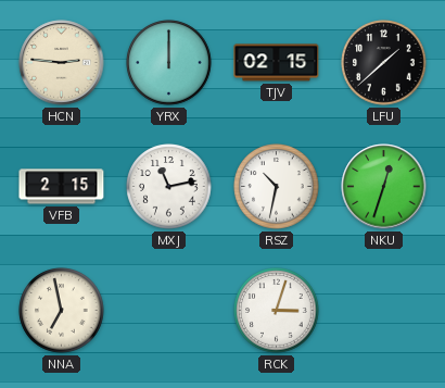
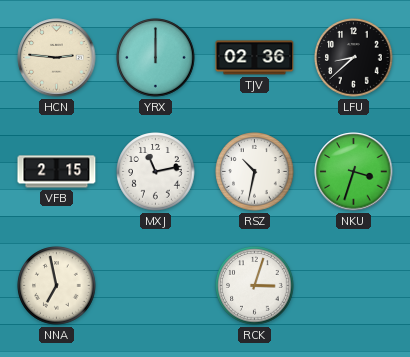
TJV: 02:15 -> 02:36
LFU: 1:38 -> 8:38
NKU: 12:33 -> 3:33
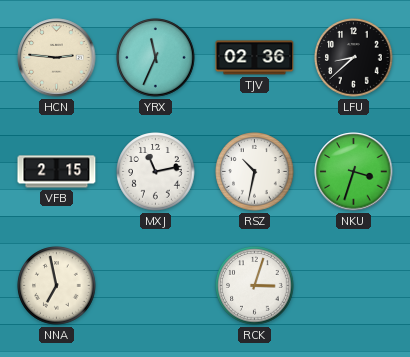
YRX: 12:00 -> 11:34
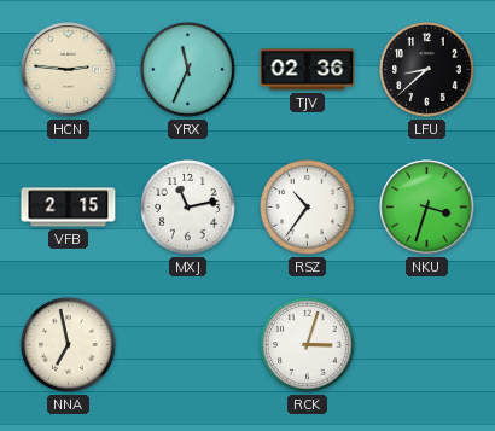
RSZ: 10:32 -> 10:36
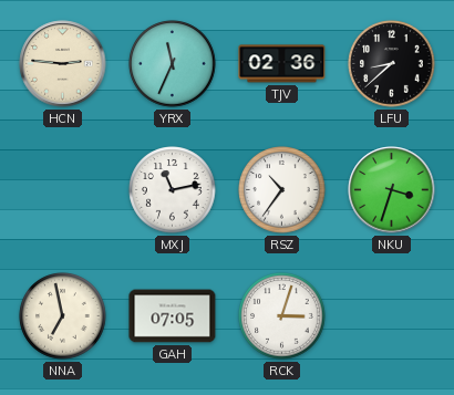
VFB: 2:15 -> none
GAH: none -> 07:05
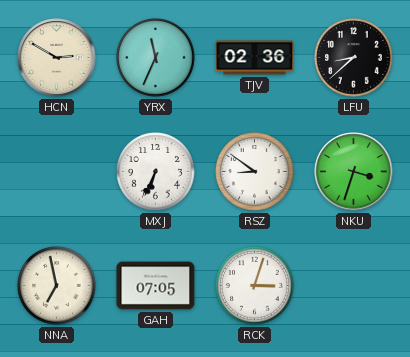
HCN: 2:46 -> 2:50
MXJ: 11:13 -> 6:34
RSZ: 10:36 -> 8:51
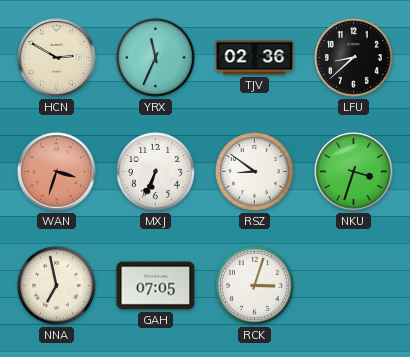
WAN: none -> 3:33
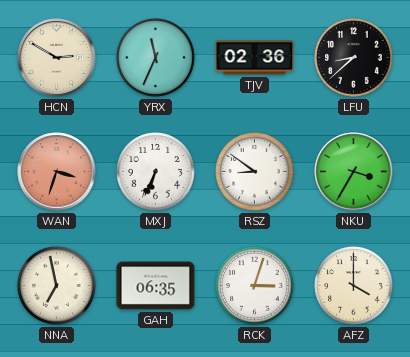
NKU: 3:33 -> 3:35
GAH: 07:05 -> 06:35
AFZ: none -> 4:00
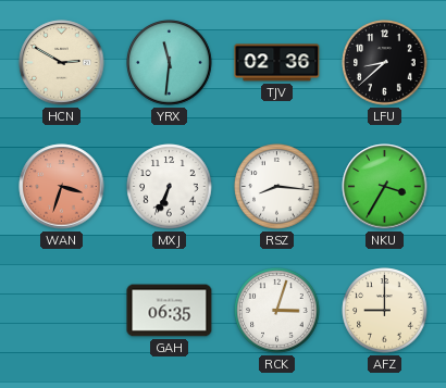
YRX: 11:34 -> 11:31
RSZ: 8:51 -> 8:16
NNA: 6:58 -> none
AFZ: 4:00 -> 9:00
